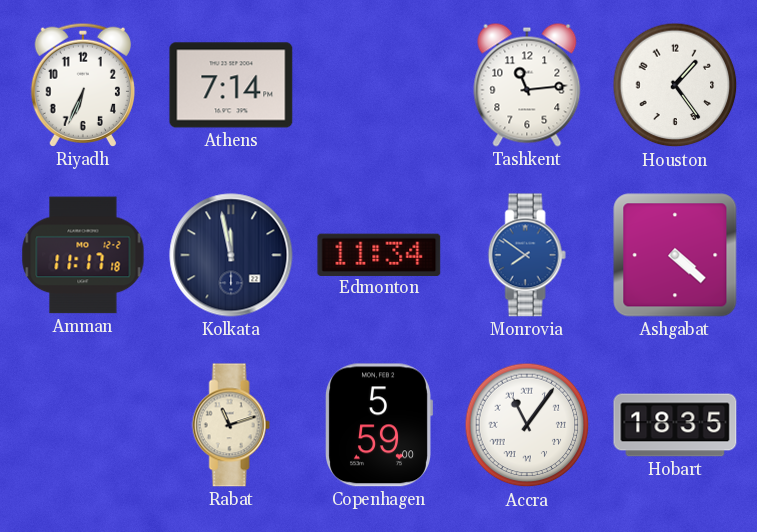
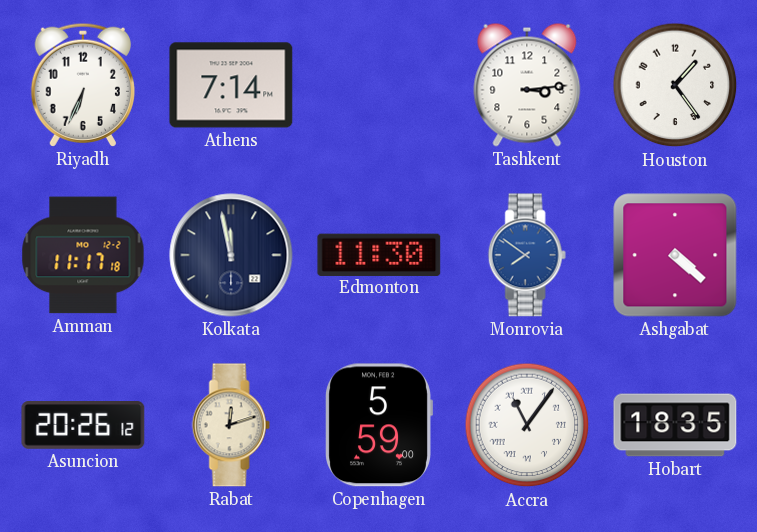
Tashkent: 11:14 -> 3:14
Edmonton: 11:34 -> 11:30
Asuncion: none -> 20:26
Rabat: 11:12 -> 12:12
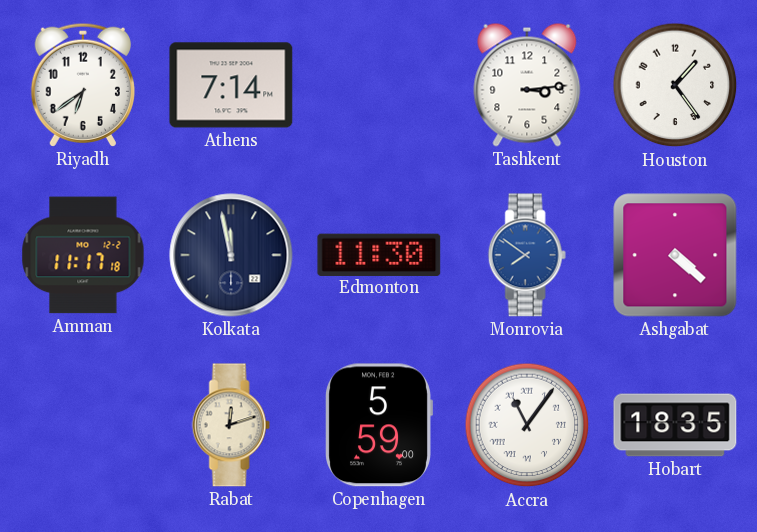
Riyadh: 6:34 -> 6:39
Asuncion: 20:26 -> none
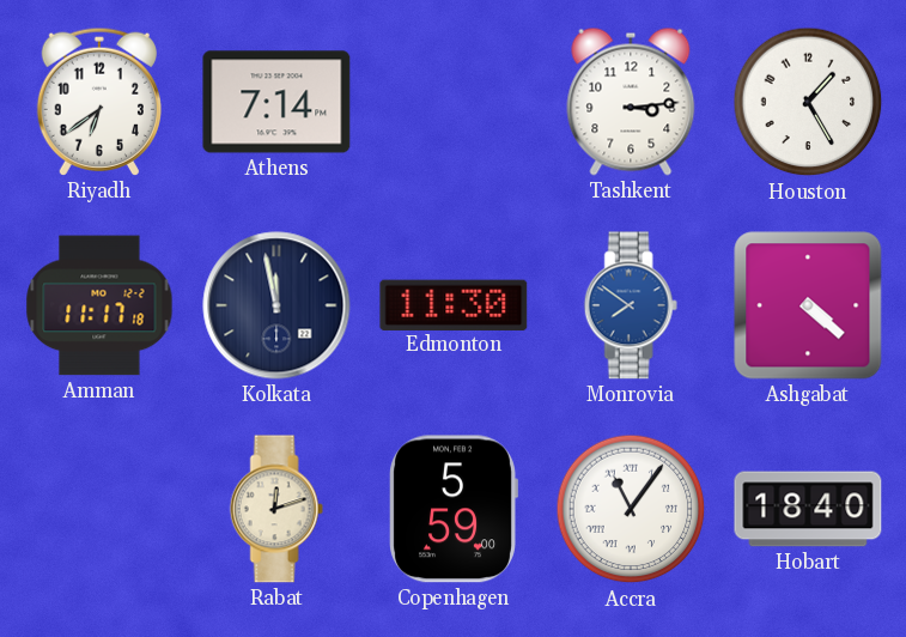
Houston: 1:24 -> 1:25
Hobart: 18:35 -> 18:40
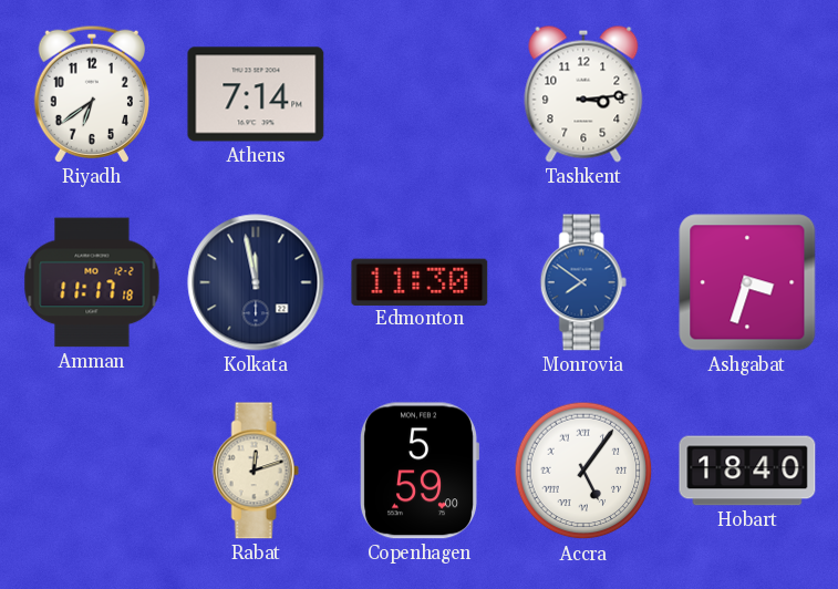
Houston: 1:25 -> none
Ashgabat: 4:22 -> 3:33
Accra: 11:06 -> 5:06
